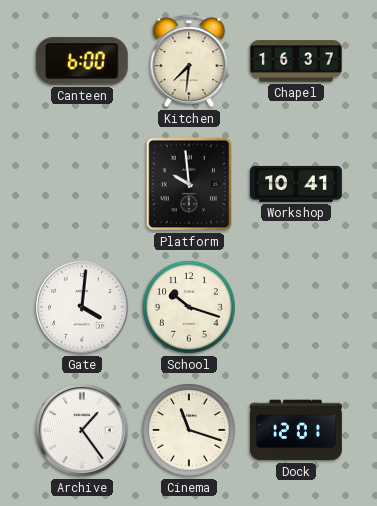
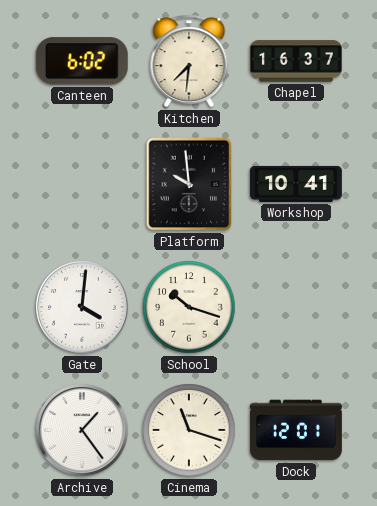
Canteen: 6:00 -> 6:02
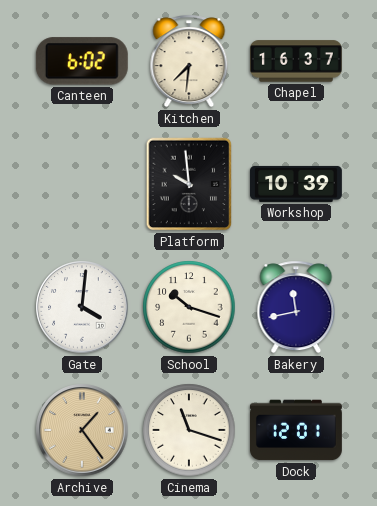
Workshop: 10:41 -> 10:39
Bakery: none -> 11:43
Archive dial: white -> champagne
